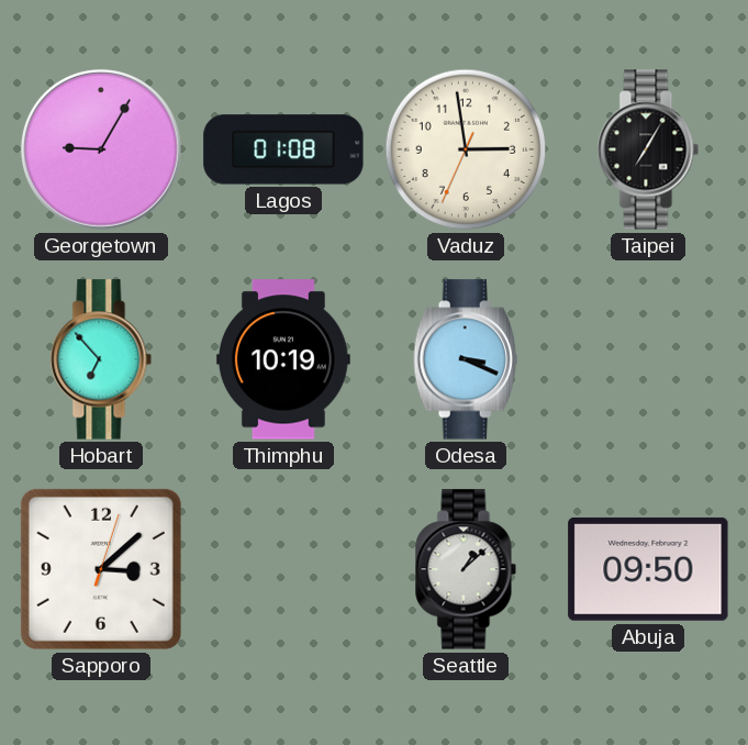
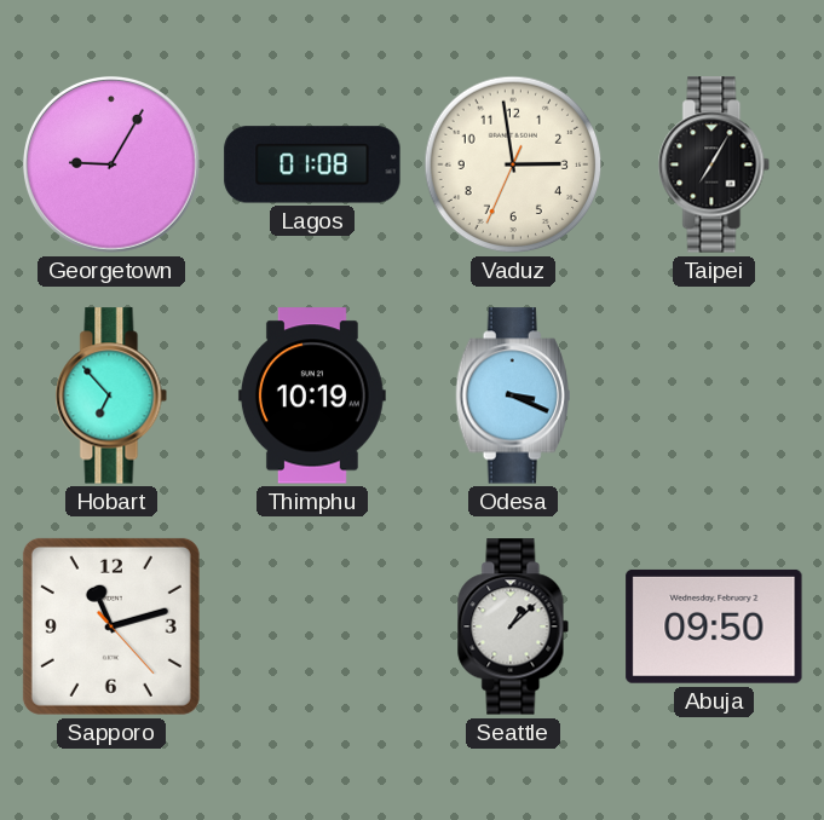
Sapporo: 3:08 -> 11:12
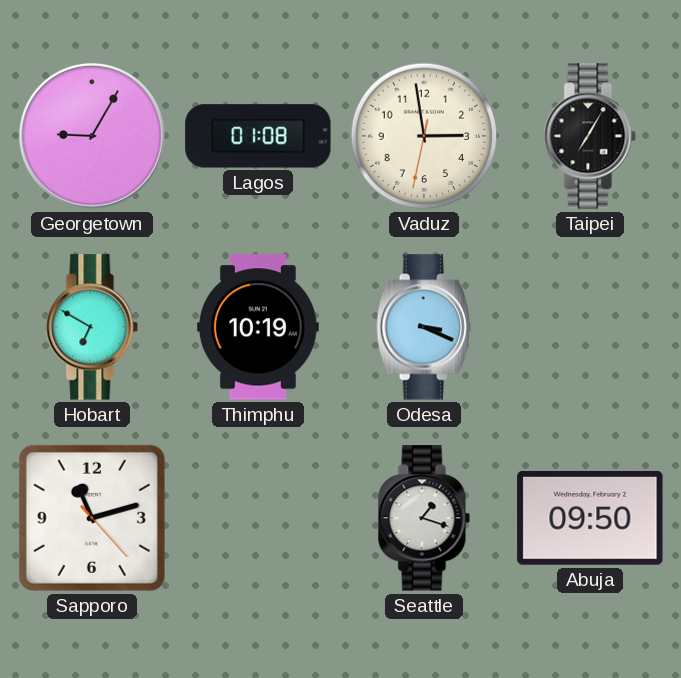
Vaduz: 2:58:34 -> 2:58:32
Hobart: 6:53 -> 6:50
Seattle: 1:08 -> 1:18
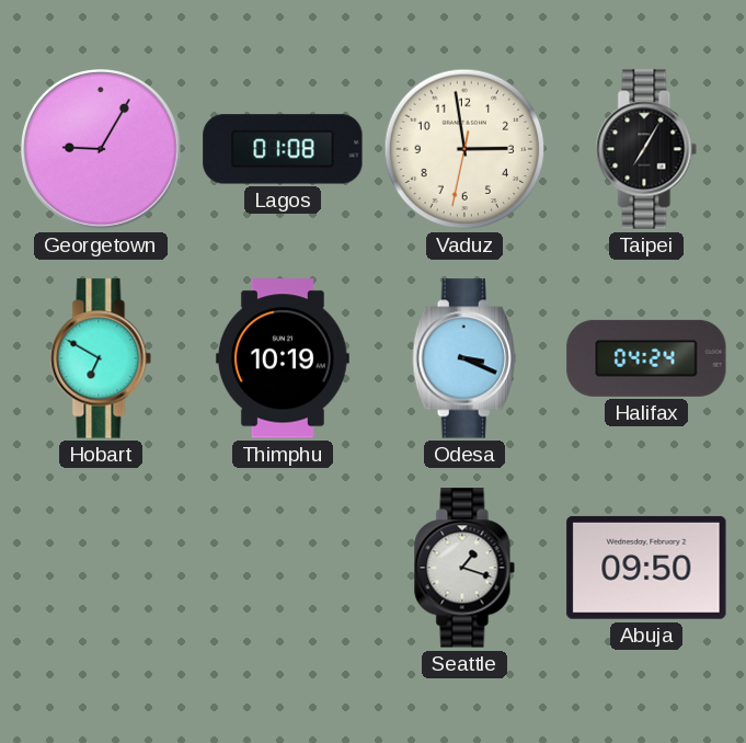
Halifax: none -> 04:24
Sapporo: 11:12 -> none
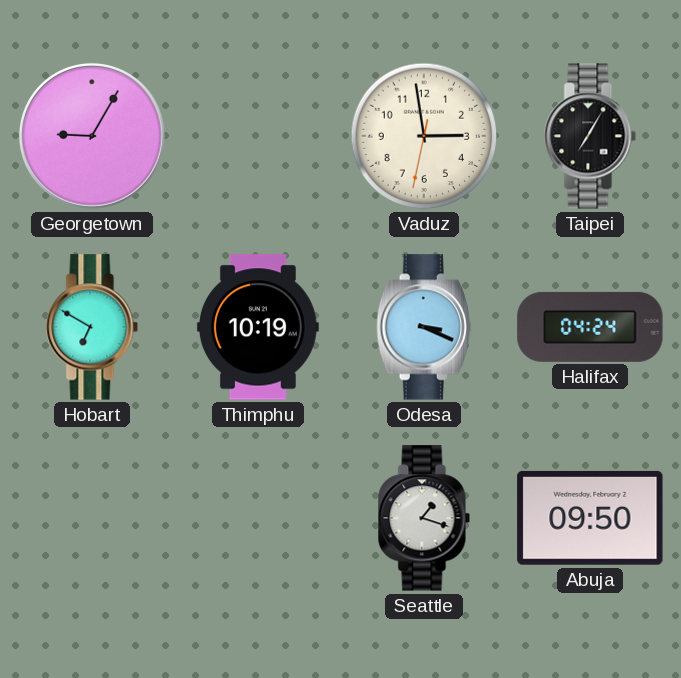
Lagos: 01:08 -> none
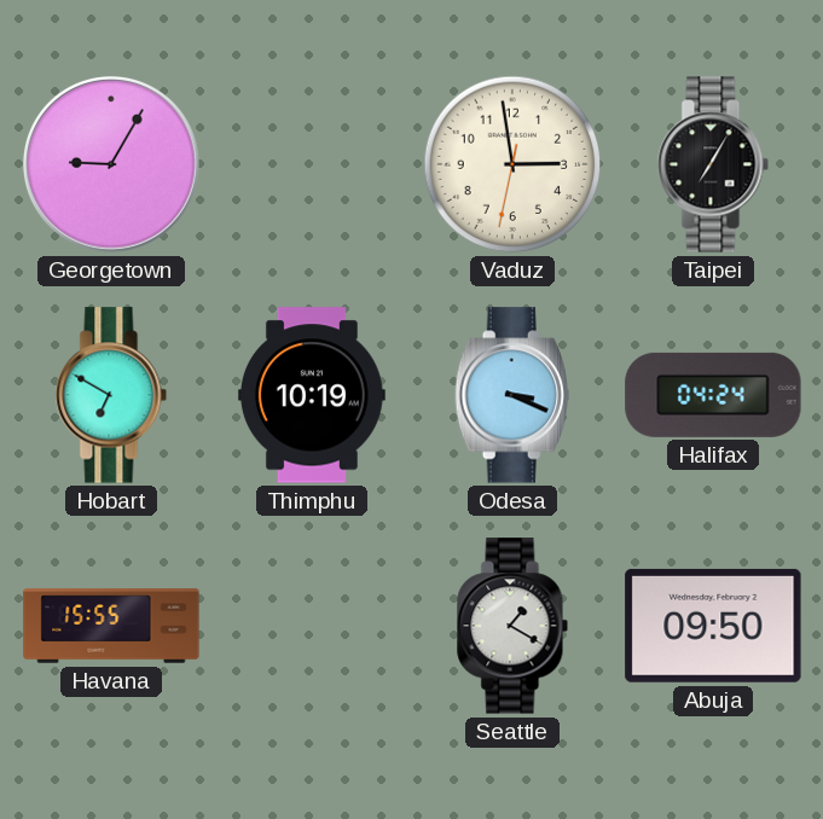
Havana: none -> 15:55
Seattle: 1:18 -> 1:20
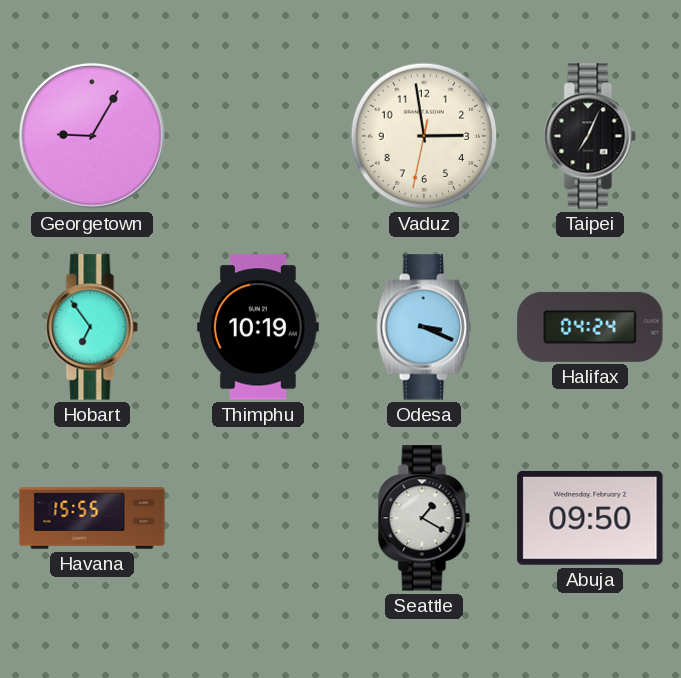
Taipei: 7:05 -> 7:04
Hobart: 6:50 -> 6:54
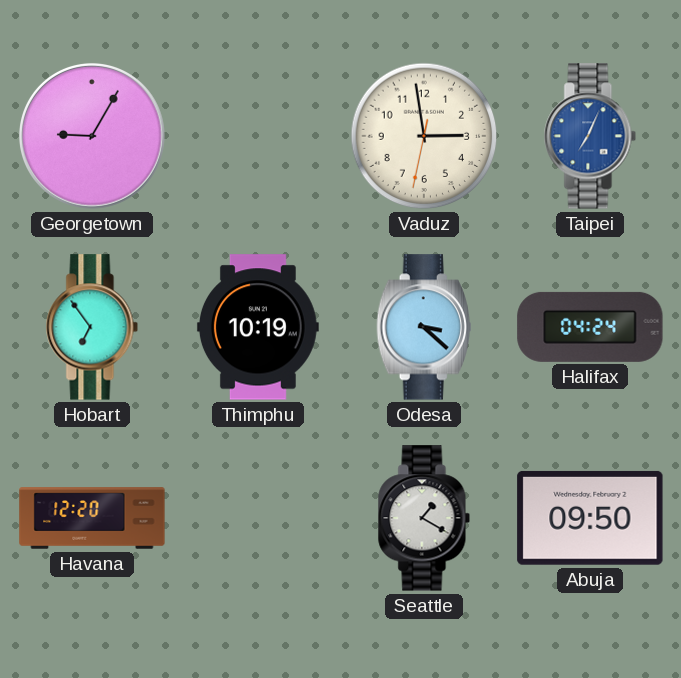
Taipei dial: black -> blue
Odesa: 3:19 -> 3:22
Havana: 15:55 -> 12:20
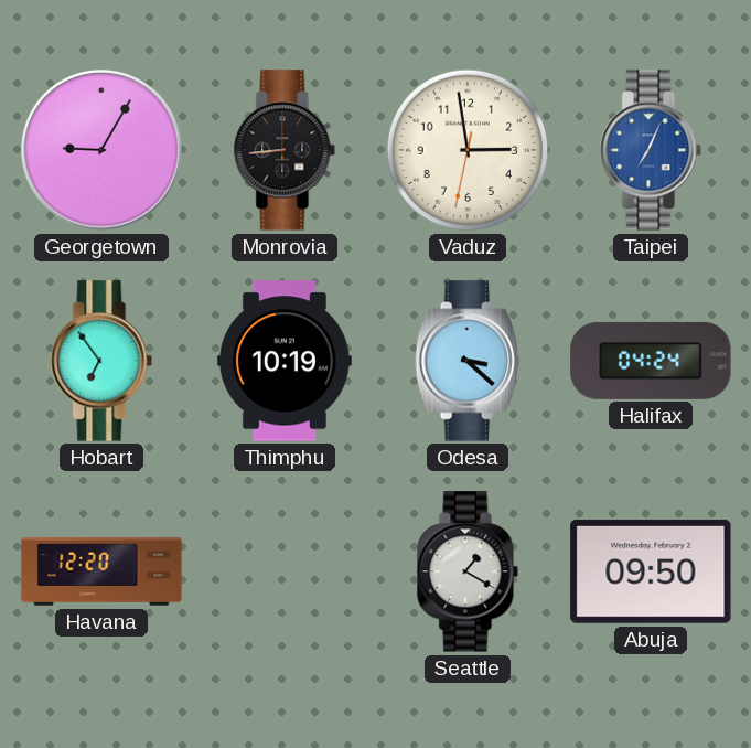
Monrovia: none -> 8:44
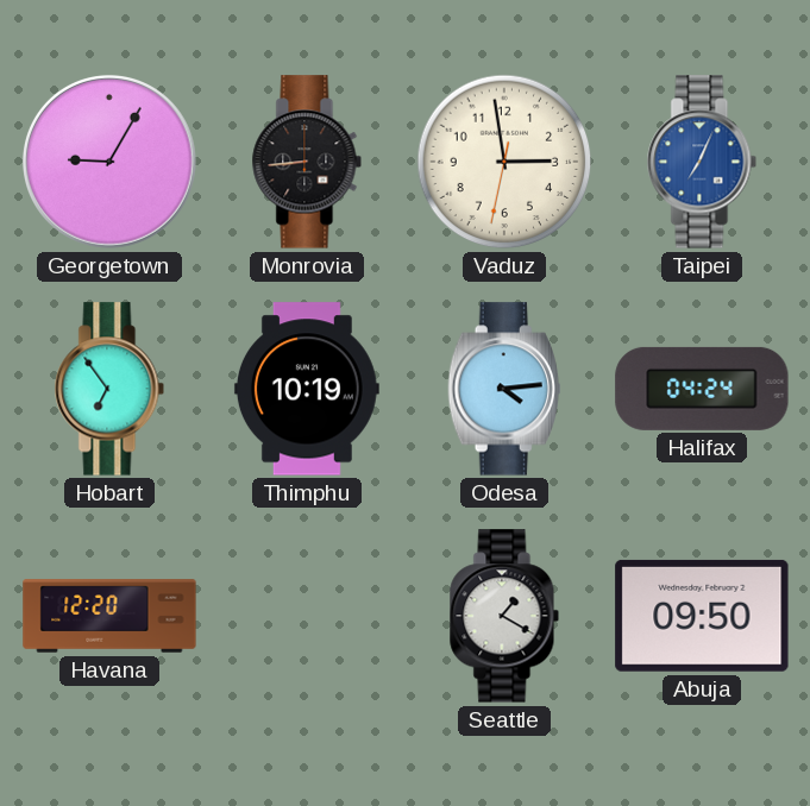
Odesa: 3:22 -> 4:14
